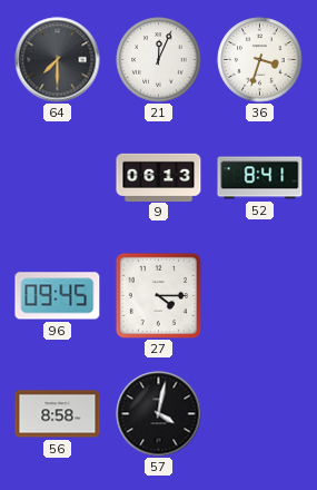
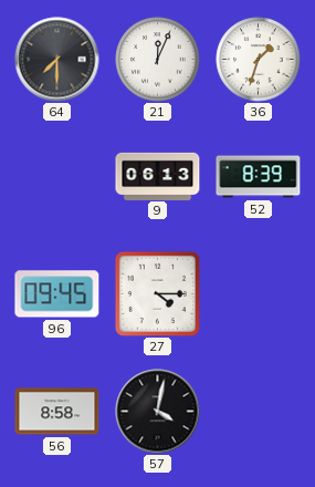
36: 3:33 -> 1:33
52: 8:41 -> 8:39
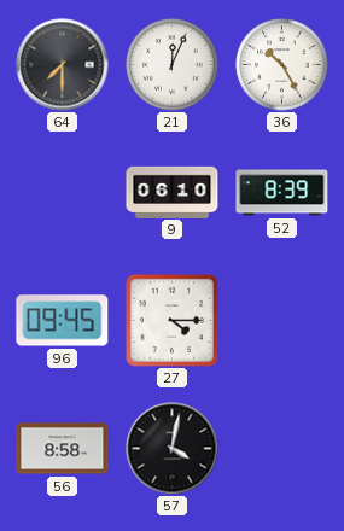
36: 1:33 -> 10:25
9: 06:13 -> 06:10
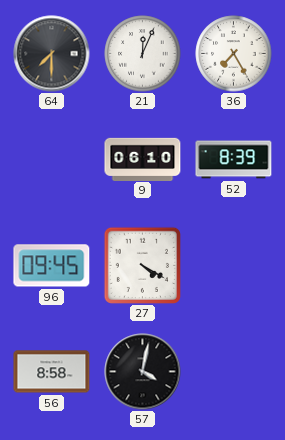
36: 10:25 -> 7:25
27: 4:15 -> 4:20
